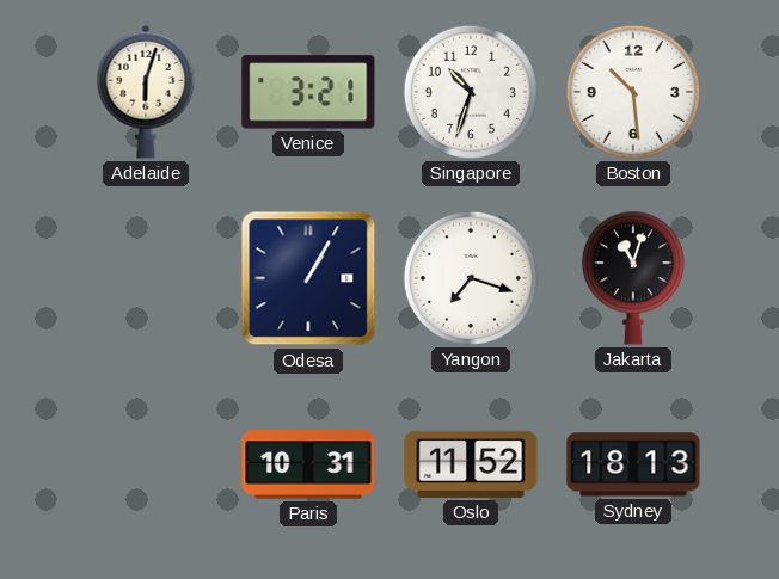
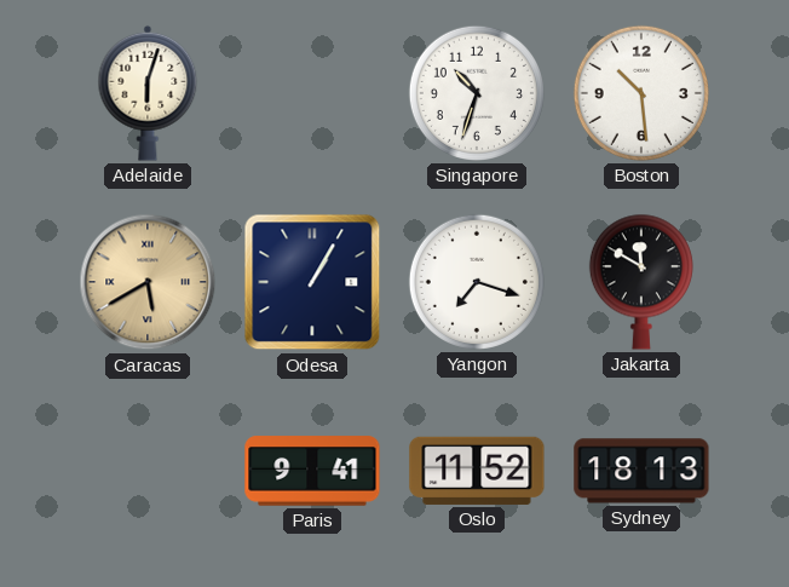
Venice: 3:21 -> none
Caracas: none -> 5:40
Jakarta: 11:03 -> 11:50
Paris: 10:31 -> 9:41
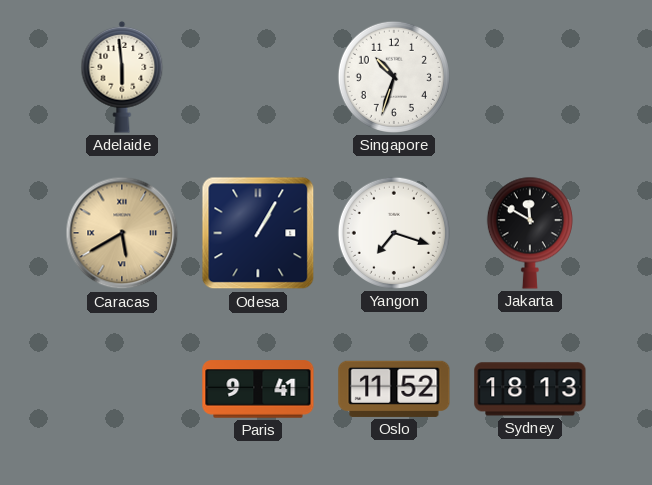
Adelaide: 6:03 -> 5:59
Boston: 10:29 -> none
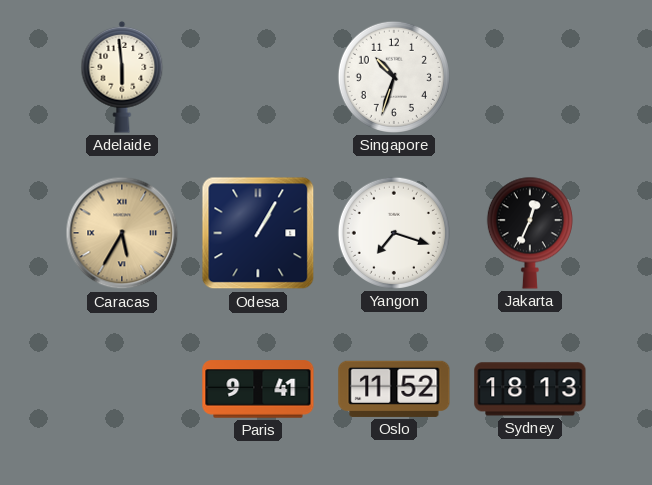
Caracas: 5:40 -> 5:35
Jakarta: 11:50 -> 12:34
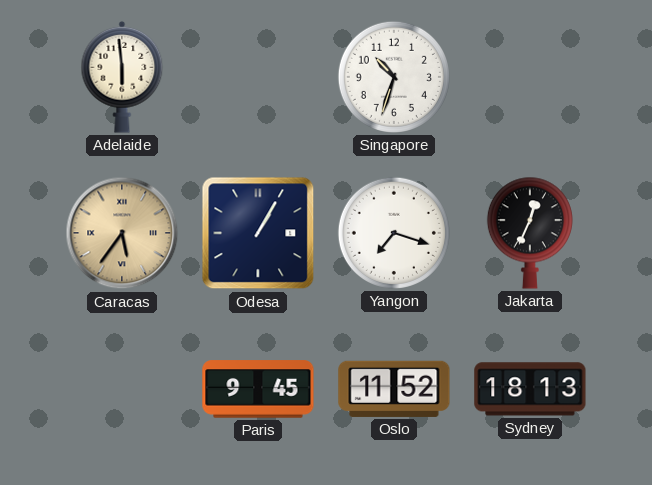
Caracas: 5:35 -> 5:36
Paris: 9:41 -> 9:45
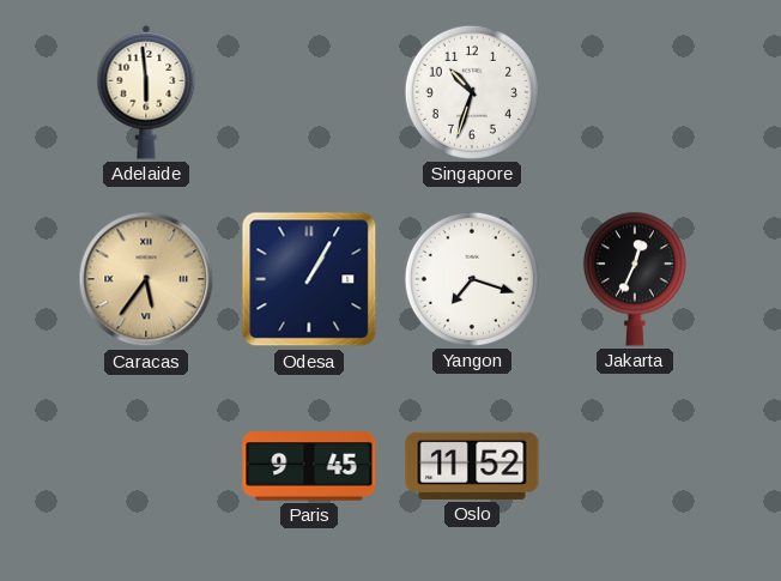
Sydney: 18:13 -> none
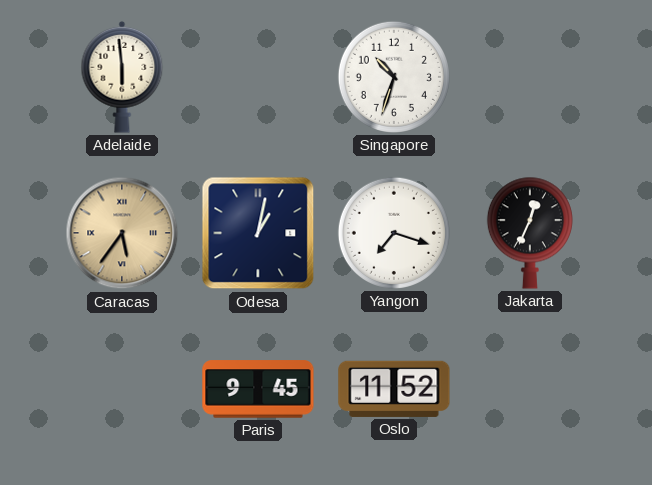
Odesa: 1:05 -> 1:02
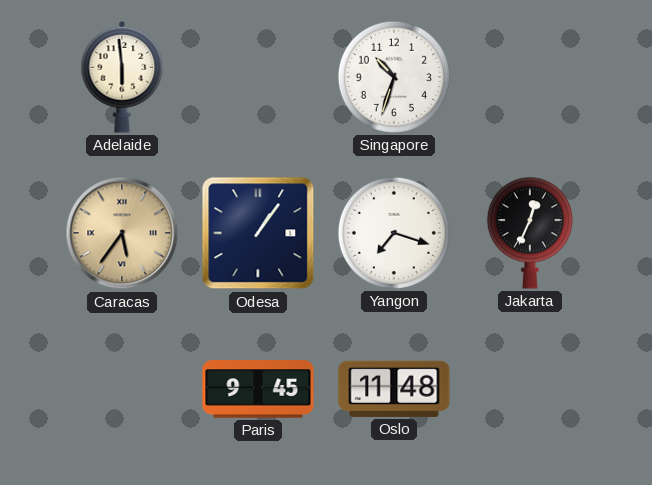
Odesa: 1:02 -> 1:06
Oslo: 11:52 -> 11:48
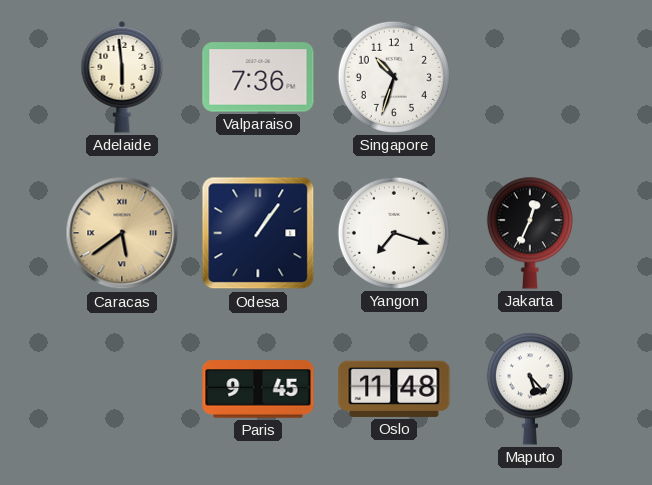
Valparaiso: none -> 7:36
Caracas: 5:36 -> 5:39
Maputo: none -> 5:23
